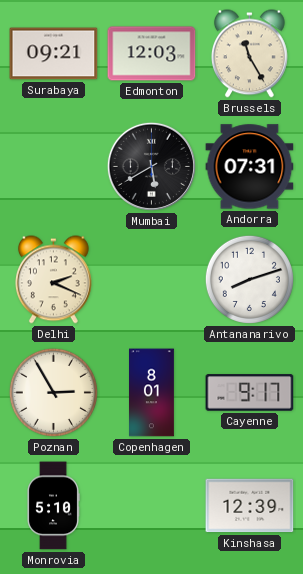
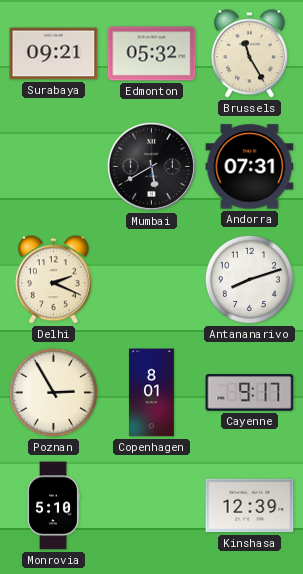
Edmonton: 12:03 -> 05:32
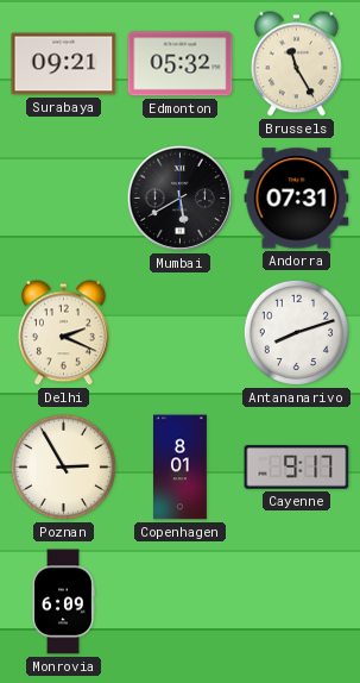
Monrovia: 5:10 -> 6:09
Kinshasa: 12:39 -> none
